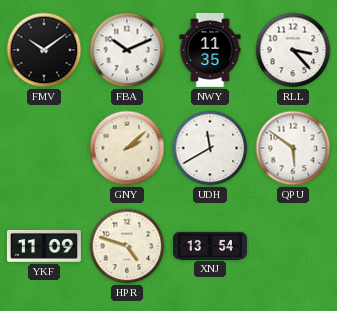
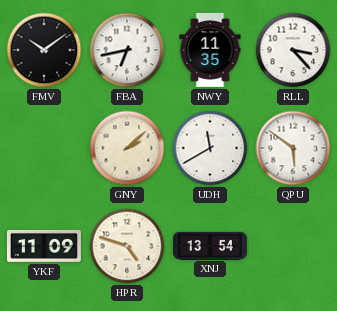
FBA: 10:11 -> 6:43
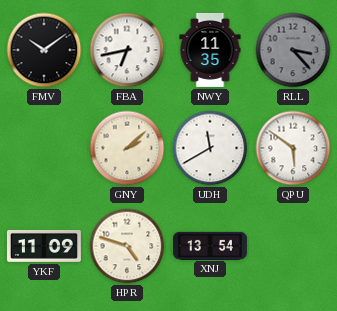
RLL dial: white -> grey
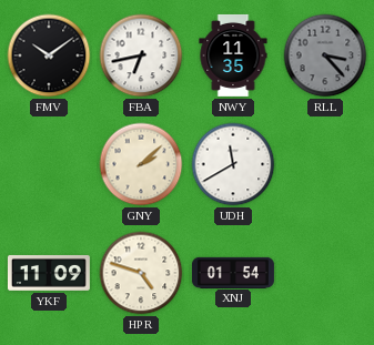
QPU: 5:51 -> none
XNJ: 13:54 -> 01:54
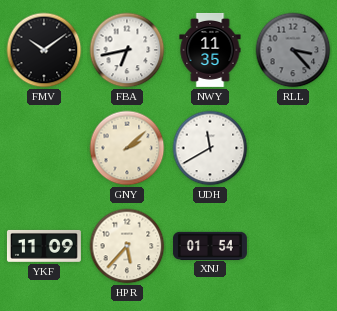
HPR: 4:48 -> 5:37
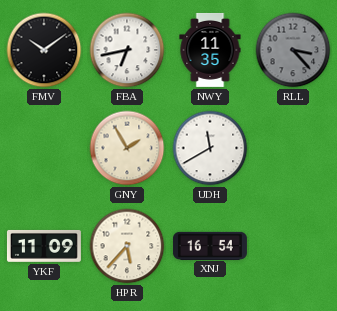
GNY: 2:08 -> 1:55
XNJ: 01:54 -> 16:54
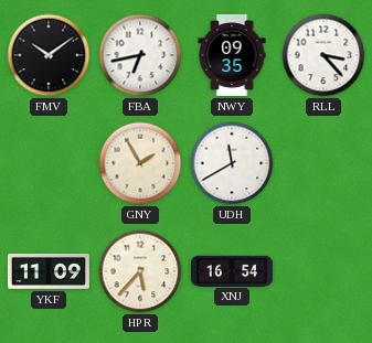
NWY: 11:35 -> 09:35
RLL dial: grey -> white
